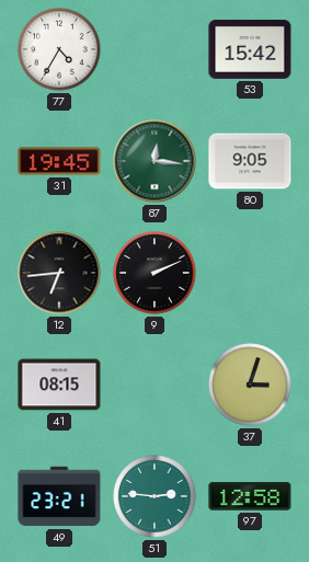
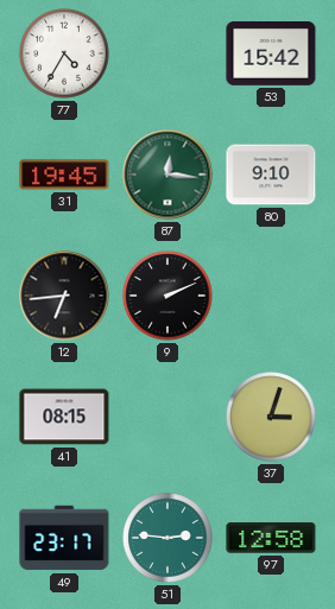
80: 9:05 -> 9:10
49: 23:21 -> 23:17
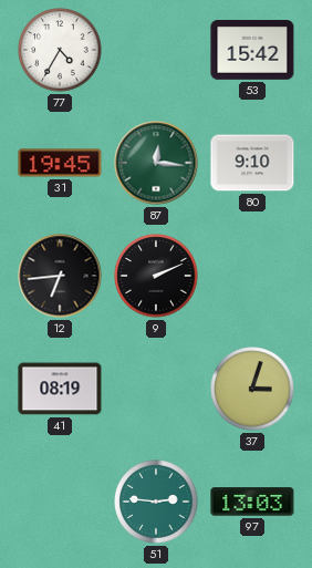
41: 08:15 -> 08:19
49: 23:17 -> none
97: 12:58 -> 13:03
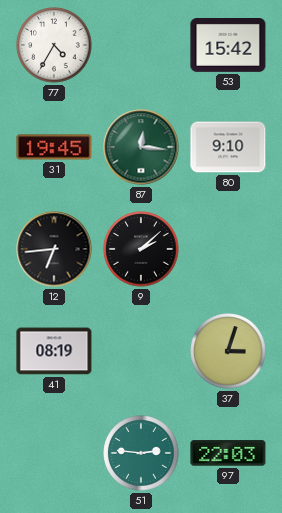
9: 2:11 -> 2:08
97: 13:03 -> 22:03
